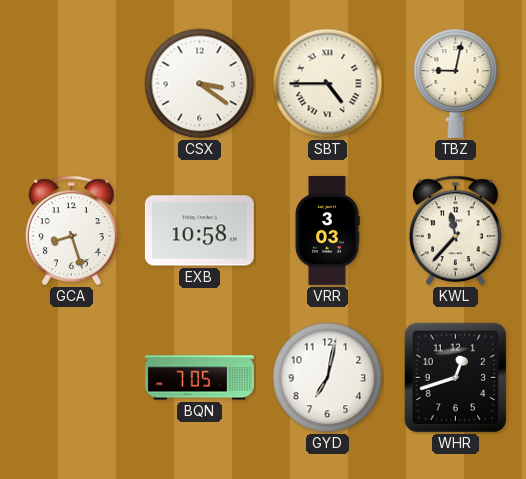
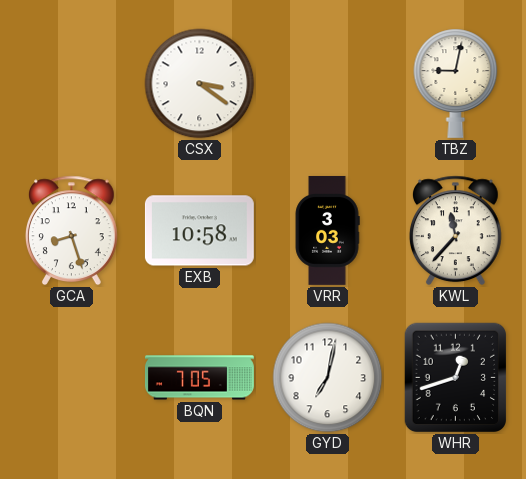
SBT: 4:45 -> none
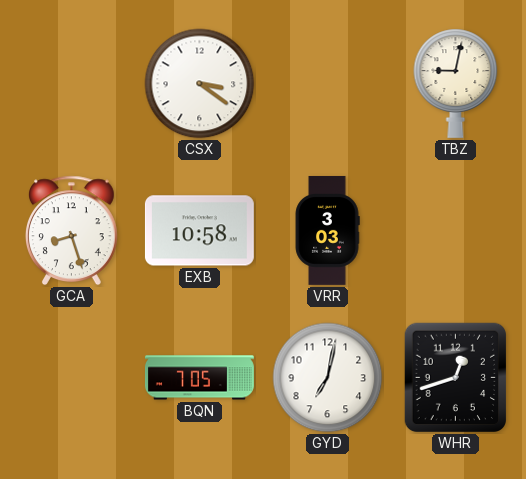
KWL: 11:37 -> none
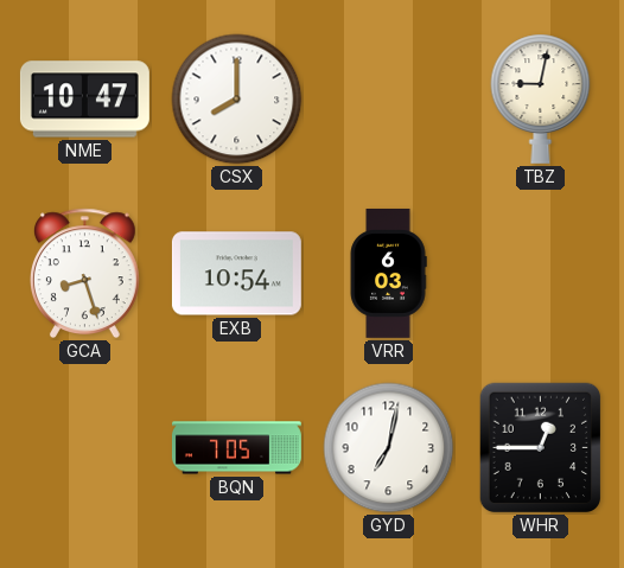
NME: none -> 10:47
CSX: 3:21 -> 8:00
EXB: 10:58 -> 10:54
VRR: 3:03 -> 6:03
WHR: 12:42 -> 12:45
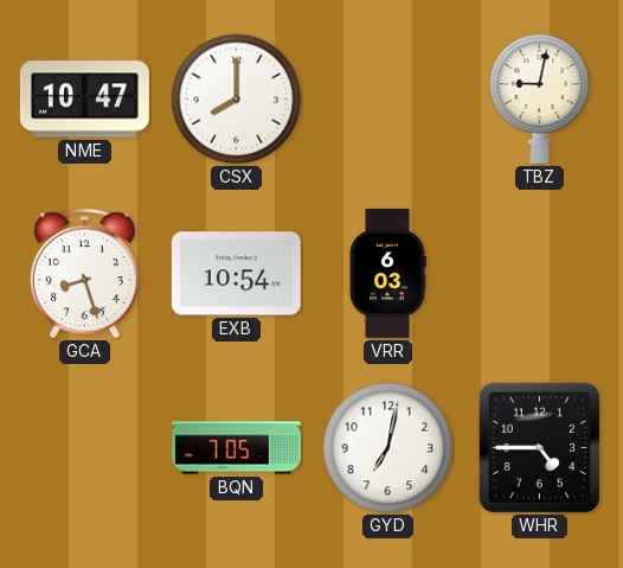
WHR: 12:45 -> 4:45
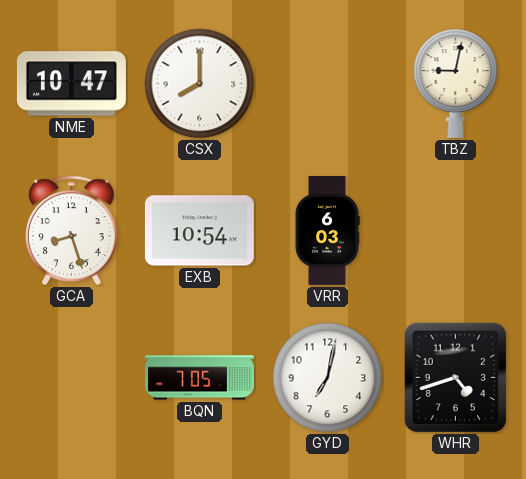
WHR: 4:45 -> 4:42
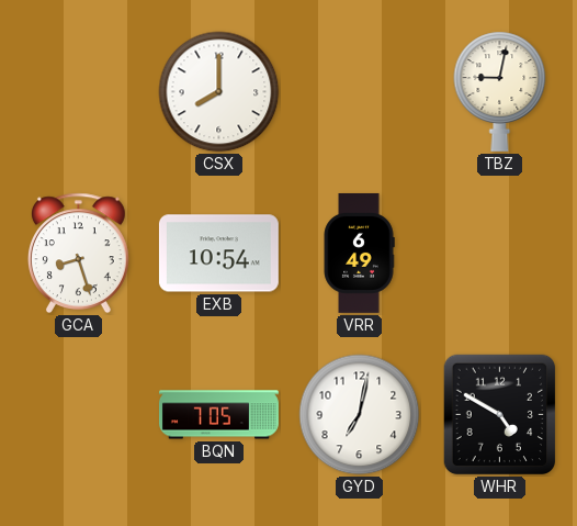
NME: 10:47 -> none
VRR: 6:03 -> 6:49
WHR: 4:42 -> 4:50
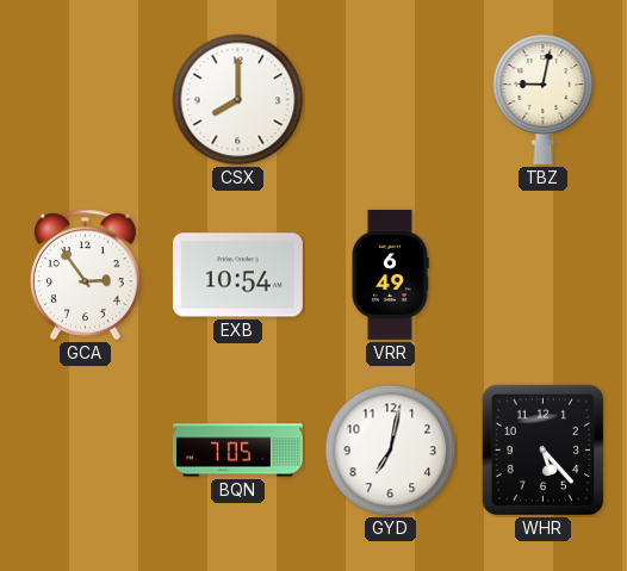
GCA: 8:27 -> 2:54
WHR: 4:50 -> 5:23
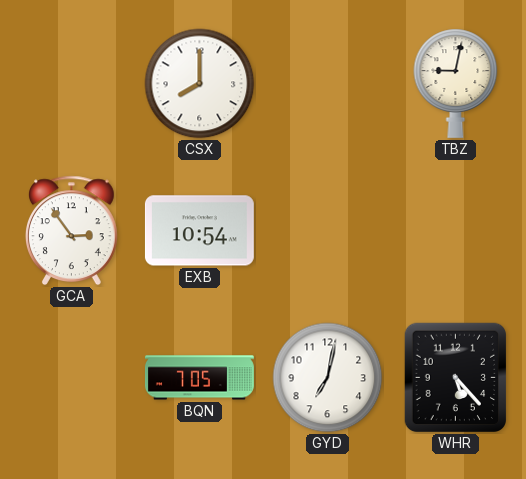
VRR: 6:49 -> none
